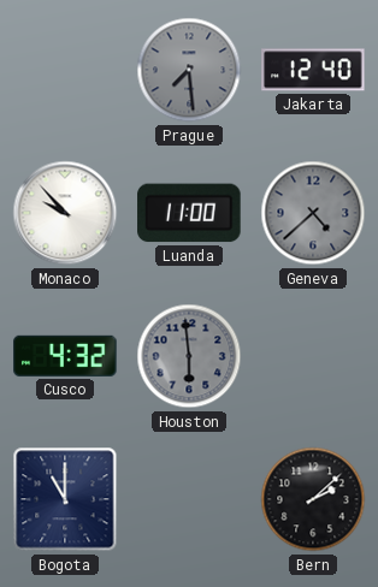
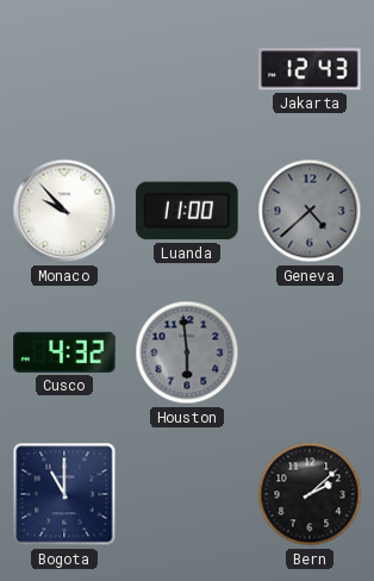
Prague: 7:29 -> none
Jakarta: 12:40 -> 12:43
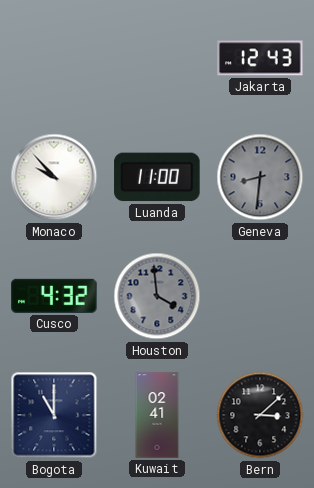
Geneva: 4:38 -> 8:31
Houston: 5:59 -> 3:59
Kuwait: none -> 02:41
Bern: 2:08 -> 3:08
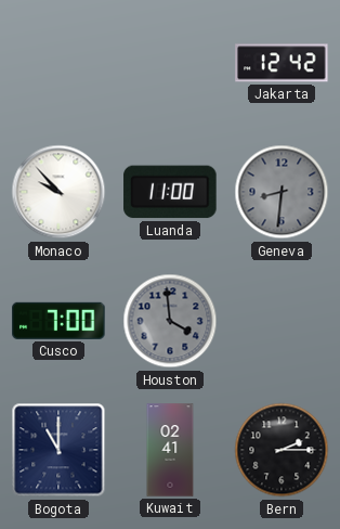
Jakarta: 12:43 -> 12:42
Cusco: 4:32 -> 7:00
Bern: 3:08 -> 2:15
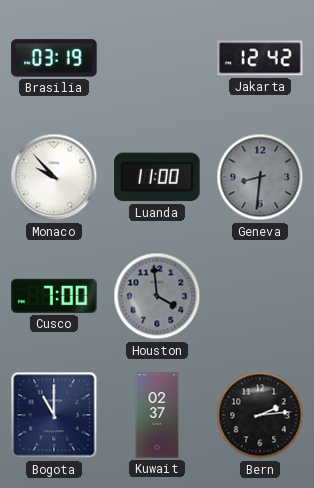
Brasilia: none -> 03:19
Kuwait: 02:41 -> 02:37
Bern: 2:15 -> 2:14
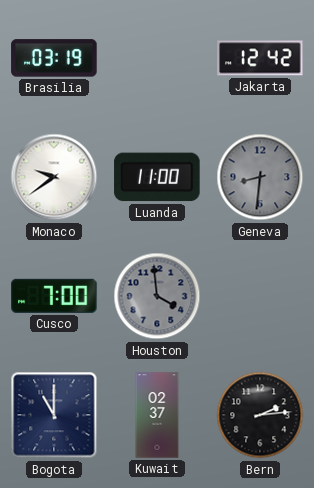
Monaco: 9:53 -> 9:39
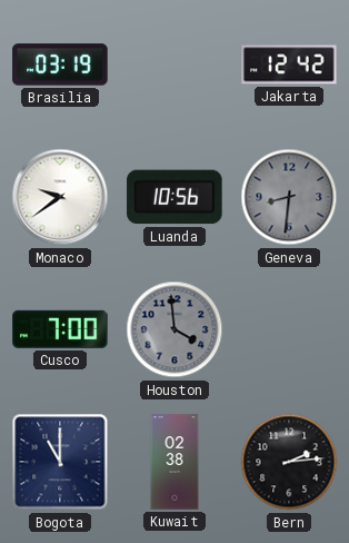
Luanda: 11:00 -> 10:56
Kuwait: 02:37 -> 02:38
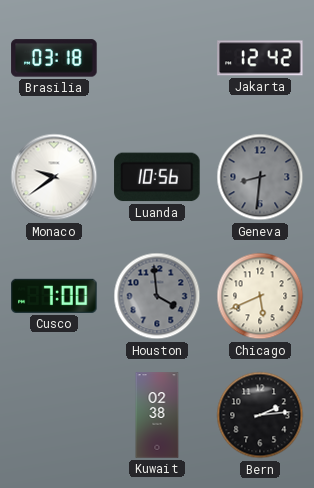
Brasilia: 03:19 -> 03:18
Chicago: none -> 5:41
Bogota: 11:00 -> none
